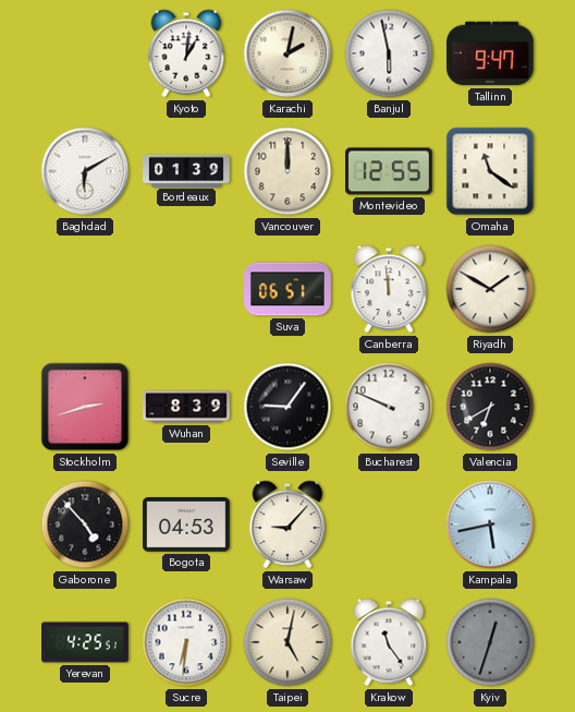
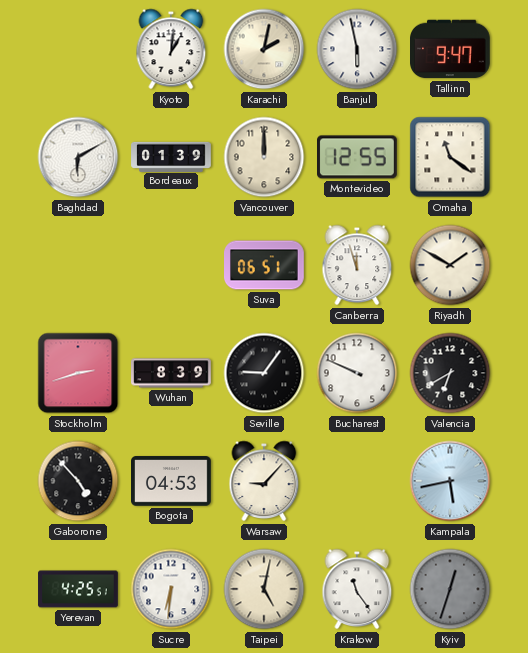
Canberra: 11:59 -> 11:57
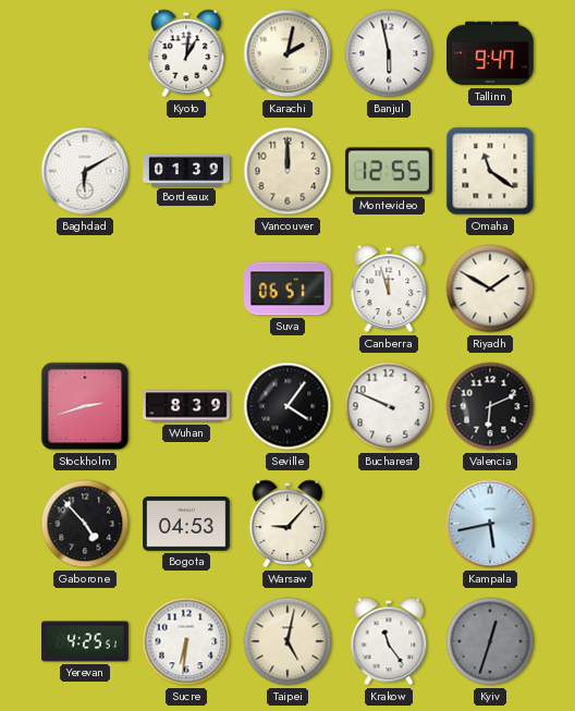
Seville: 9:06 -> 4:06
Valencia: 6:40 -> 6:11
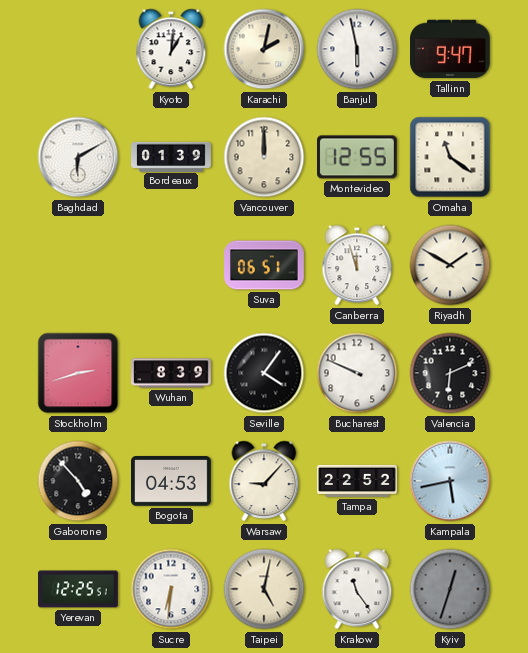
Tampa: none -> 22:52
Yerevan: 4:25 -> 12:25
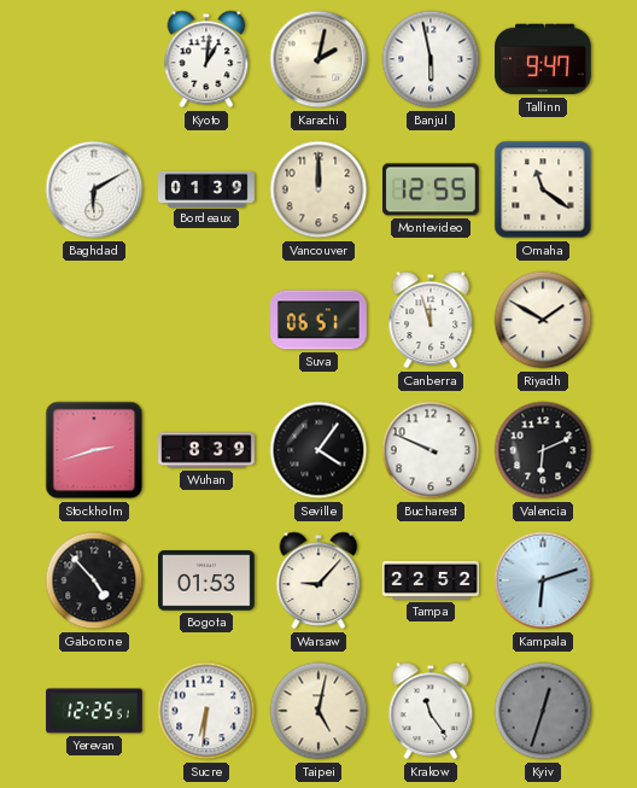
Bogota: 04:53 -> 01:53
Kampala: 5:43 -> 6:12
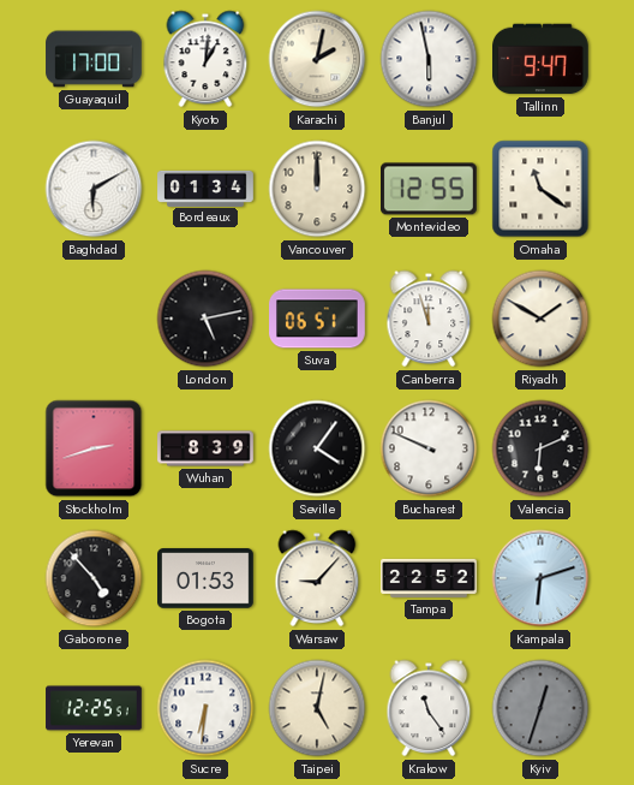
Guayaquil: none -> 17:00
Bordeaux: 01:39 -> 01:34
London: none -> 5:13
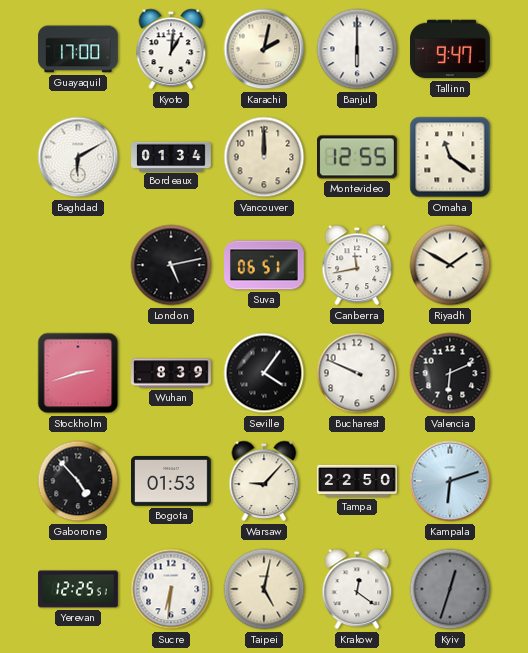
Banjul: 5:58 -> 6:00
Canberra: 11:57 -> 11:43
Tampa: 22:52 -> 22:50
Krakow: 11:24 -> 12:21
